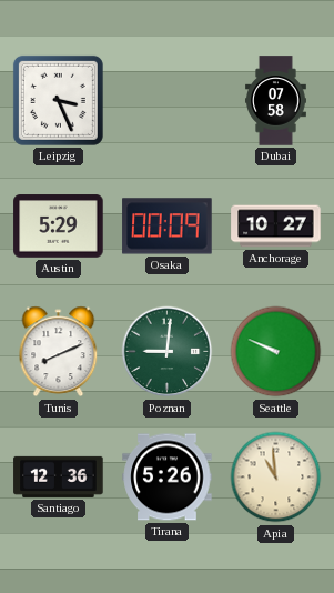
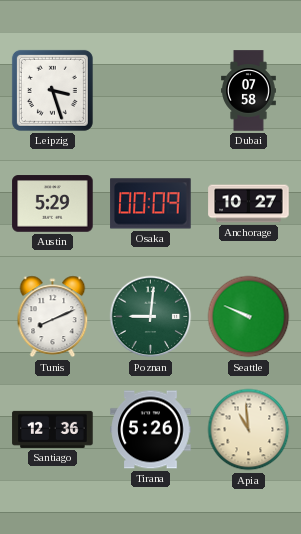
Leipzig: 3:26 -> 3:27
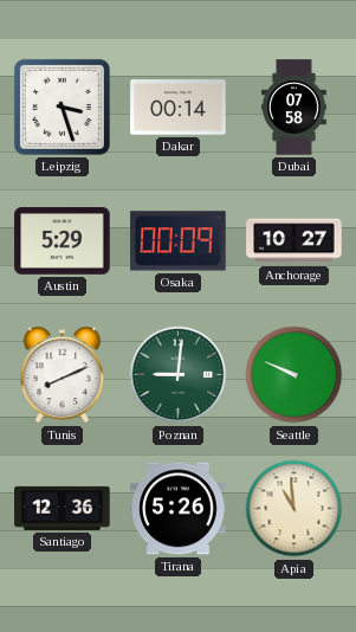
Dakar: none -> 00:14
